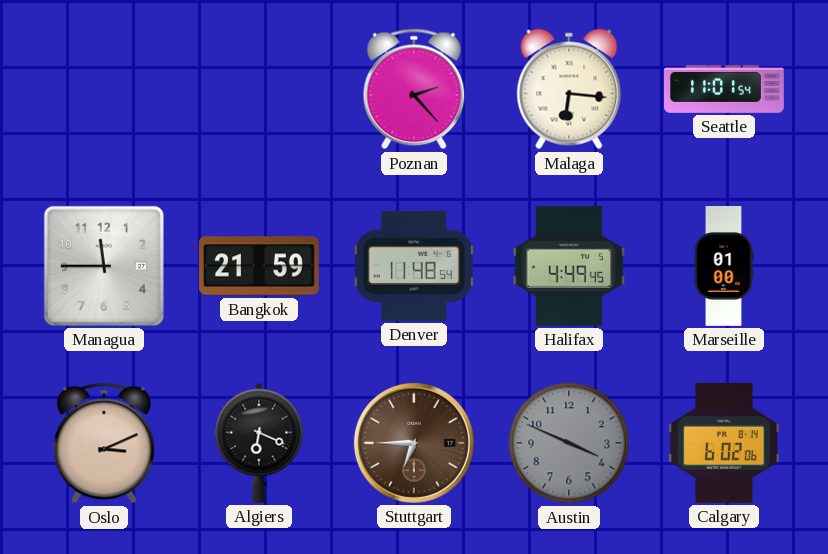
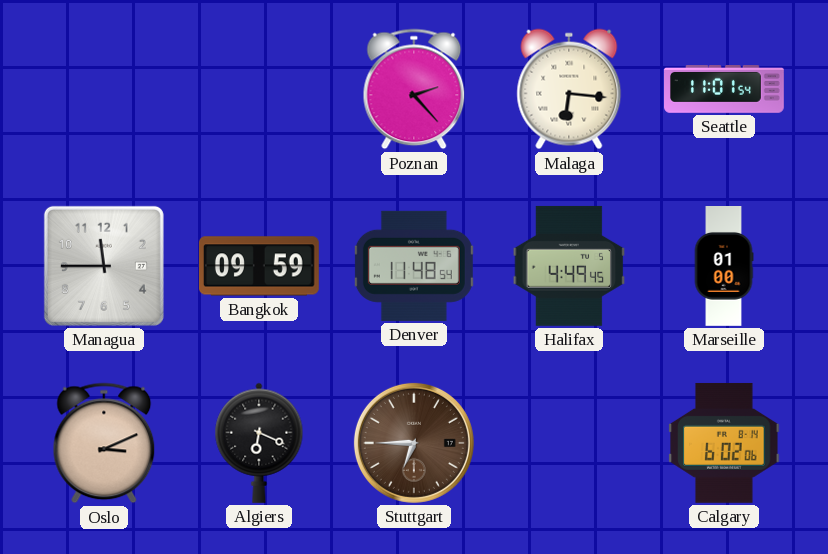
Bangkok: 21:59 -> 09:59
Austin: 3:49 -> none
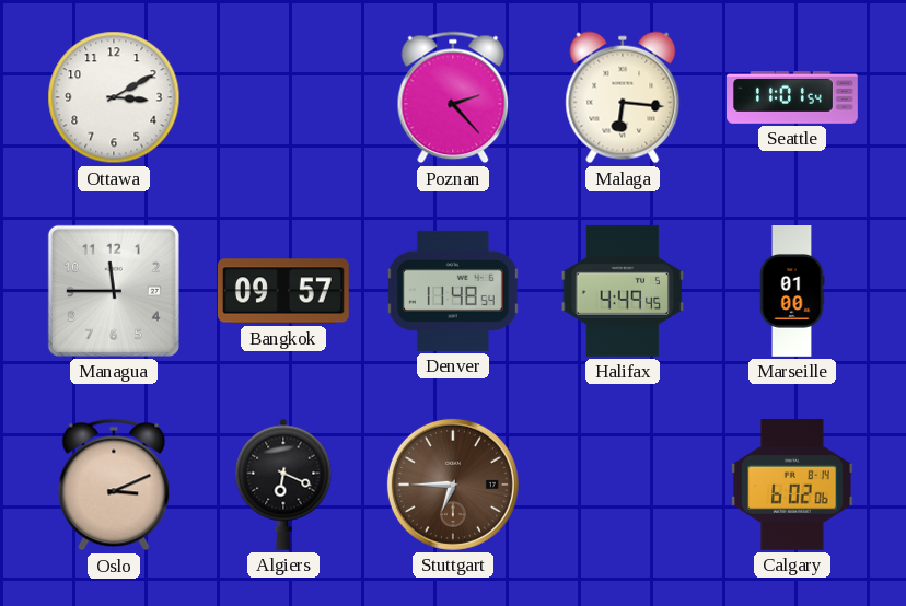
Ottawa: none -> 3:10
Bangkok: 09:59 -> 09:57
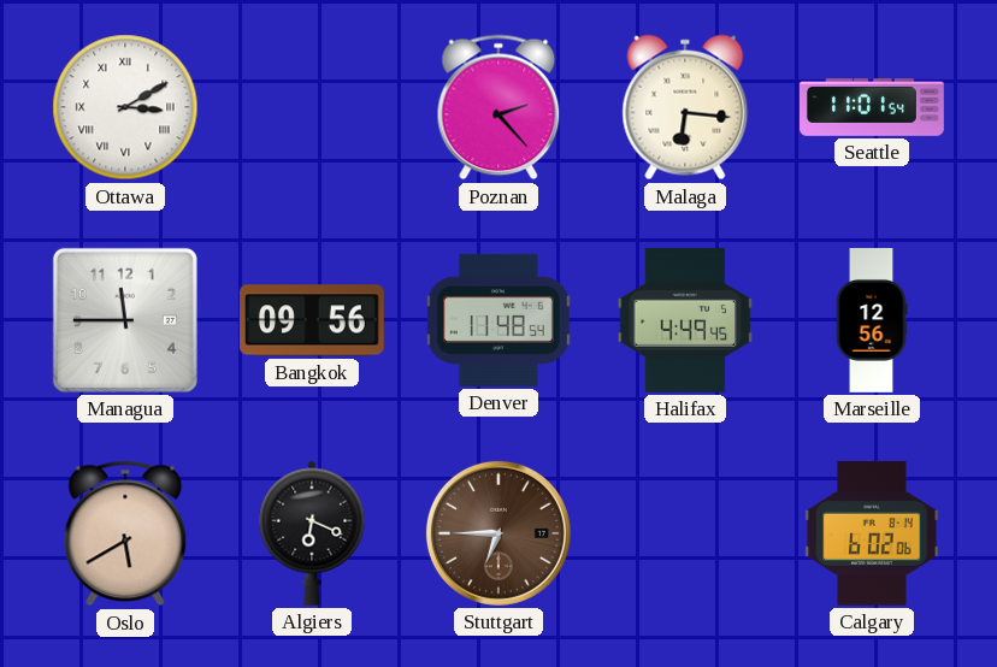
Ottawa numerals: Arabic -> Roman
Bangkok: 09:57 -> 09:56
Marseille: 01:00 -> 12:56
Oslo: 3:11 -> 5:40
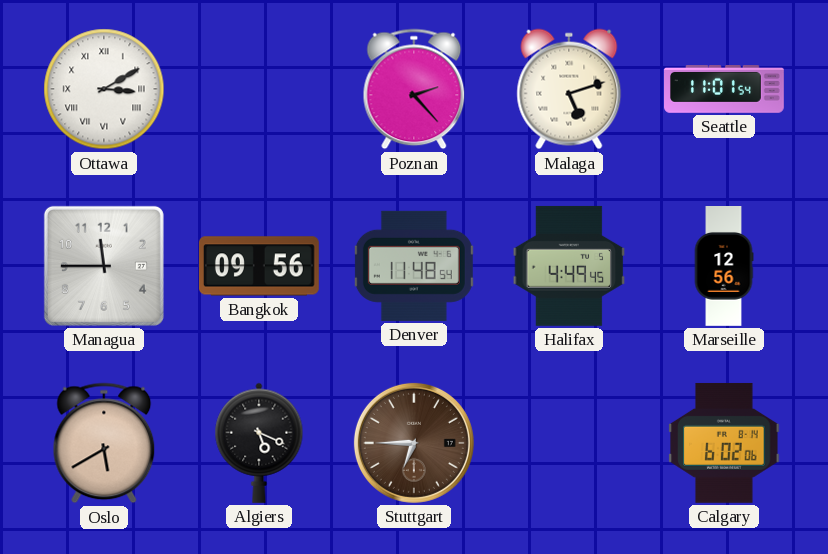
Malaga: 6:16 -> 5:12
Algiers: 6:19 -> 5:19
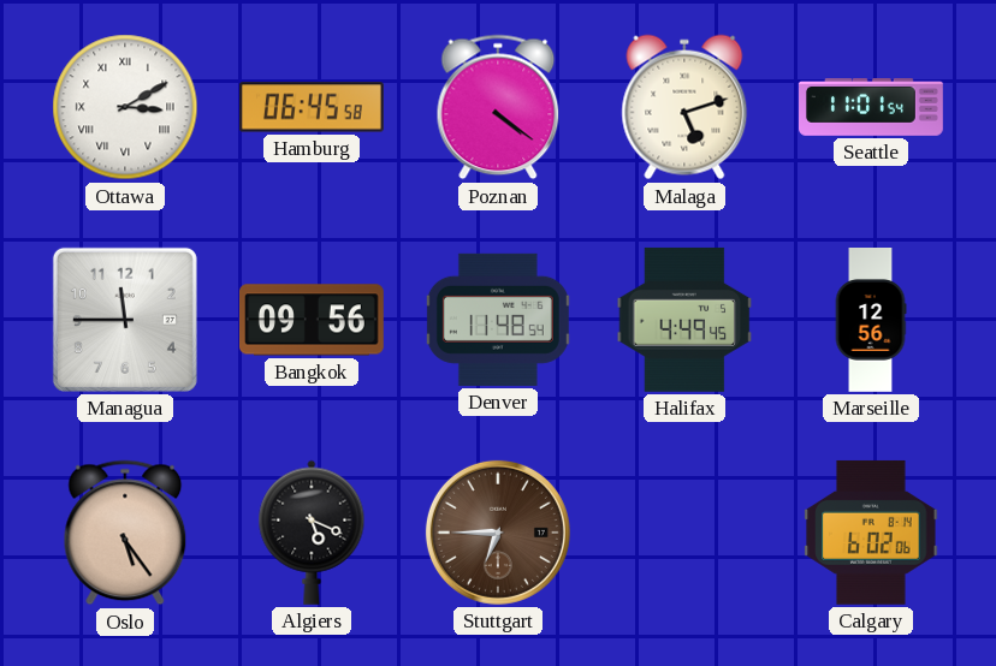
Hamburg: none -> 06:45
Poznan: 2:23 -> 4:21
Oslo: 5:40 -> 5:24
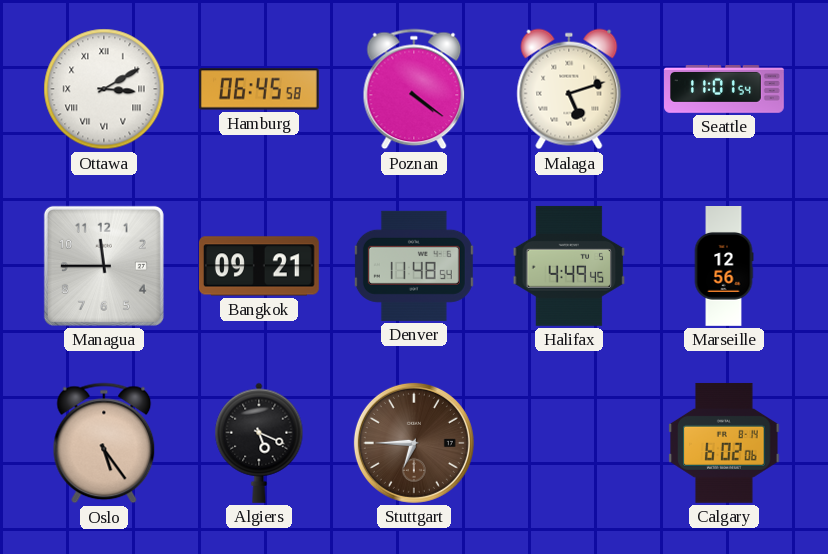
Bangkok: 09:56 -> 09:21
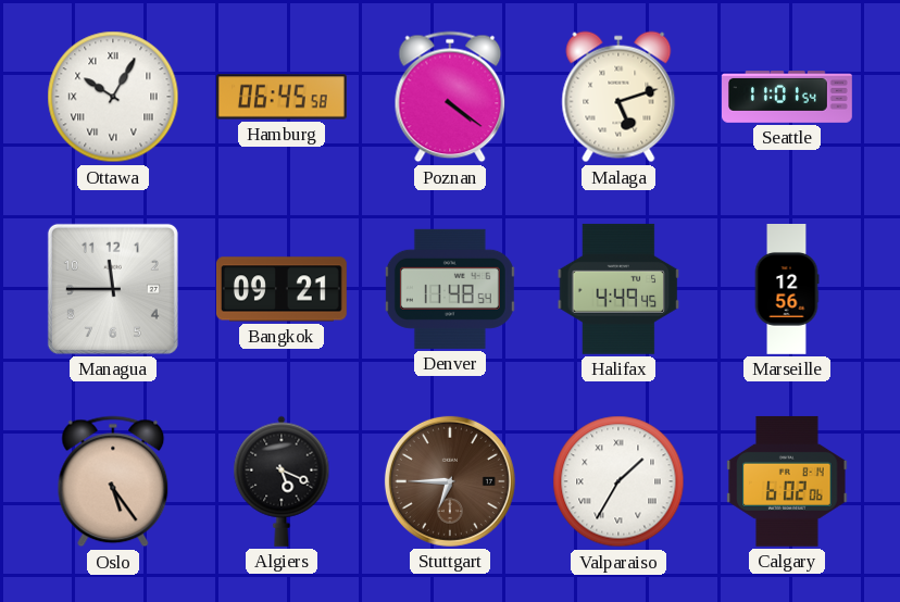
Ottawa: 3:10 -> 10:05
Valparaiso: none -> 1:35
